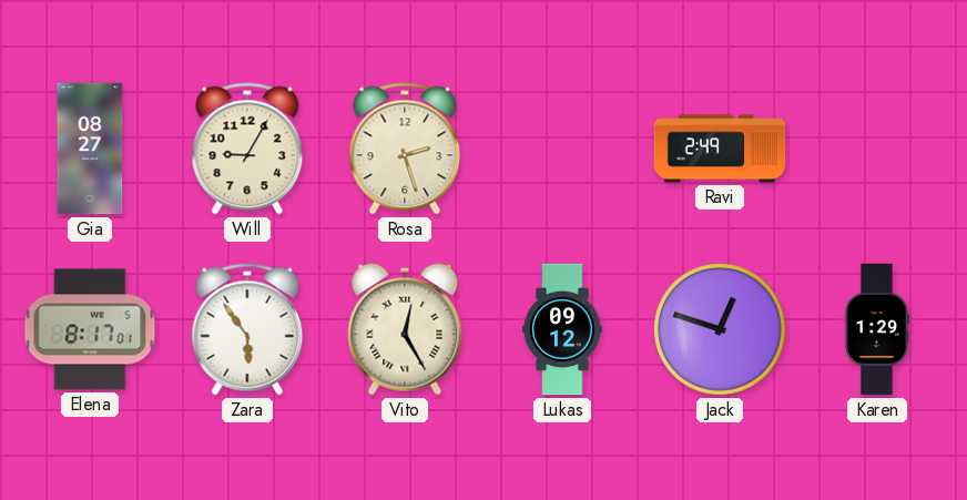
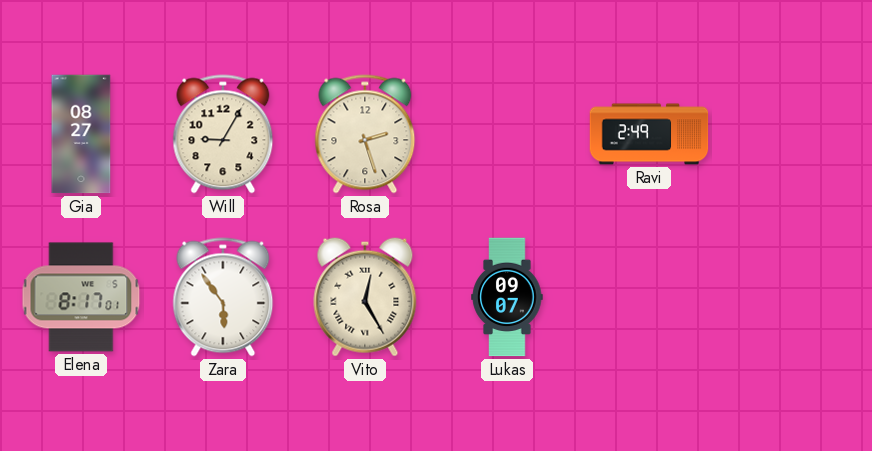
Lukas: 09:12 -> 09:07
Jack: 12:48 -> none
Karen: 1:29 -> none
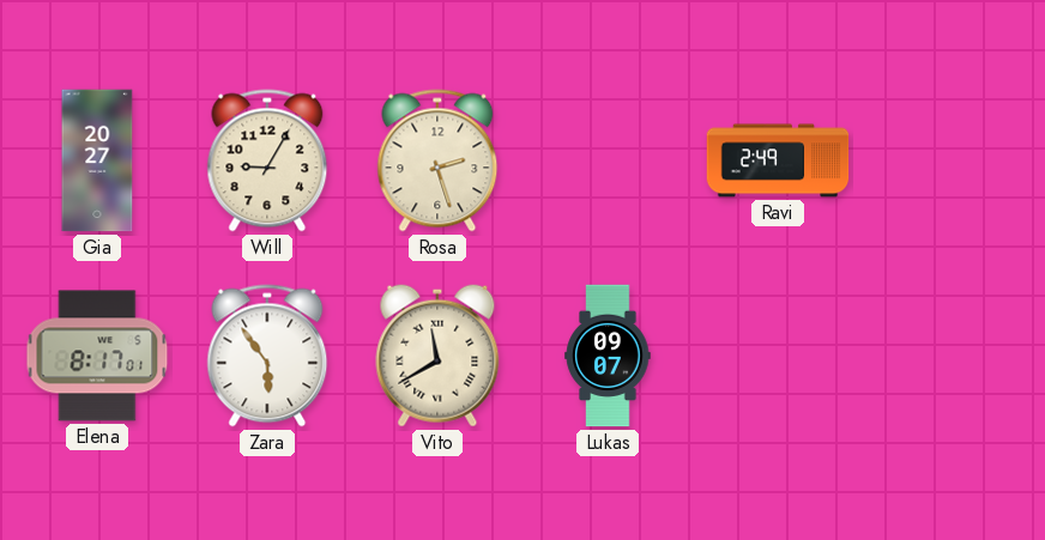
Gia: 08:27 -> 20:27
Vito: 12:25 -> 11:40
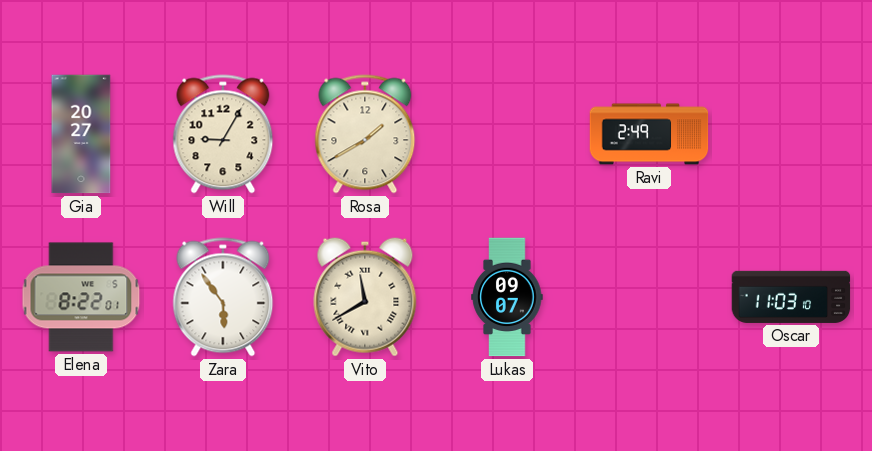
Rosa: 2:27 -> 1:40
Elena: 8:17 -> 8:22
Oscar: none -> 11:03
